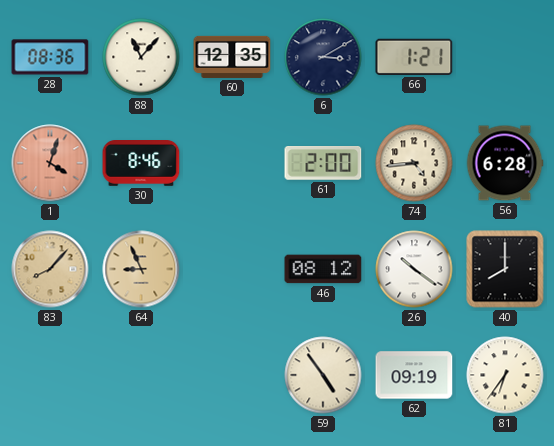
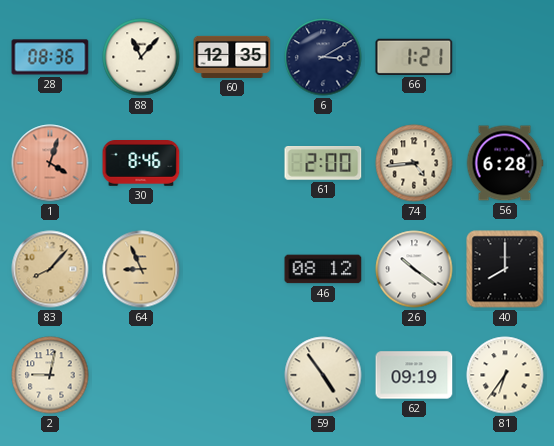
2: none -> 9:02
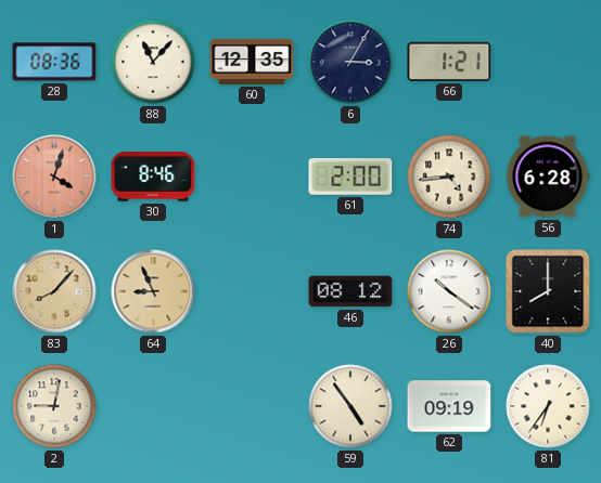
6: 3:10 -> 3:05
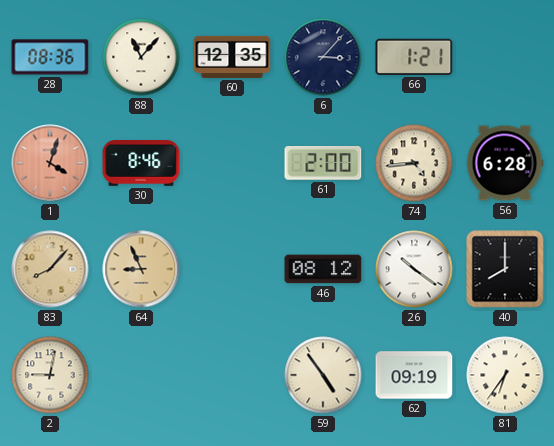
6: 3:05 -> 3:07
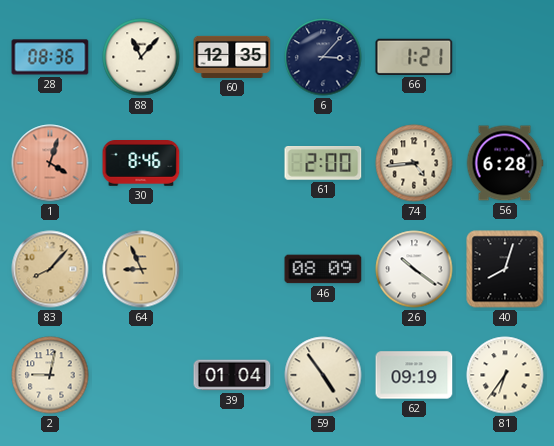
46: 08:12 -> 08:09
40: 8:00 -> 8:03
39: none -> 01:04
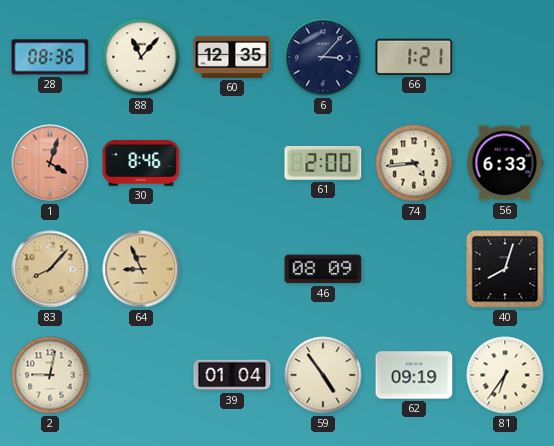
56: 6:28 -> 6:33
26: 10:21 -> none
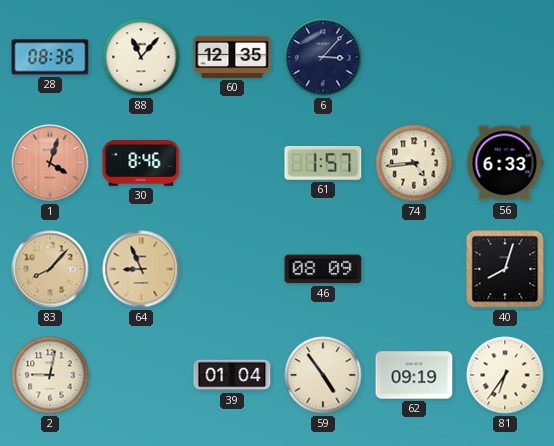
66: 1:21 -> none
61: 2:00 -> 1:57
